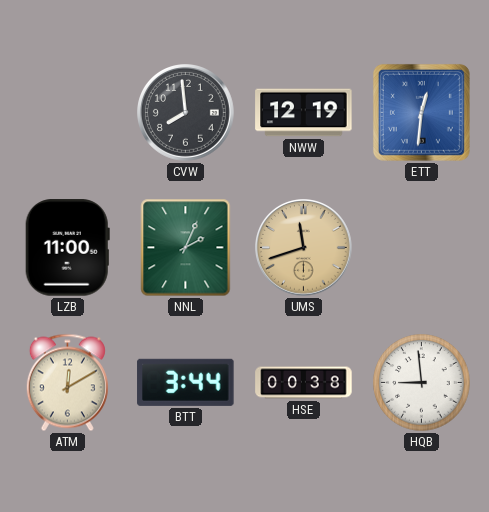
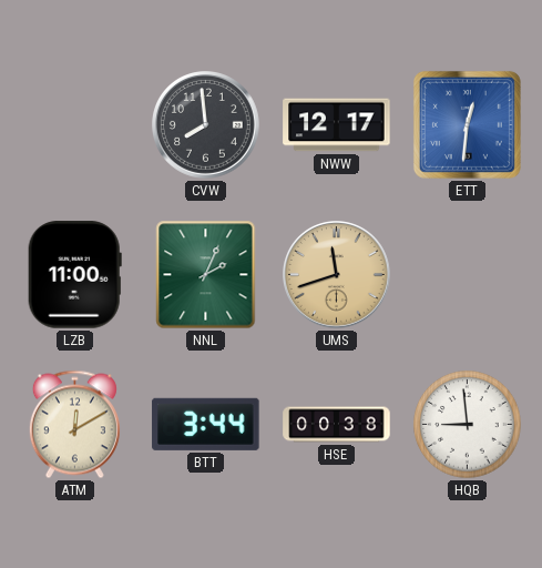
NWW: 12:19 -> 12:17
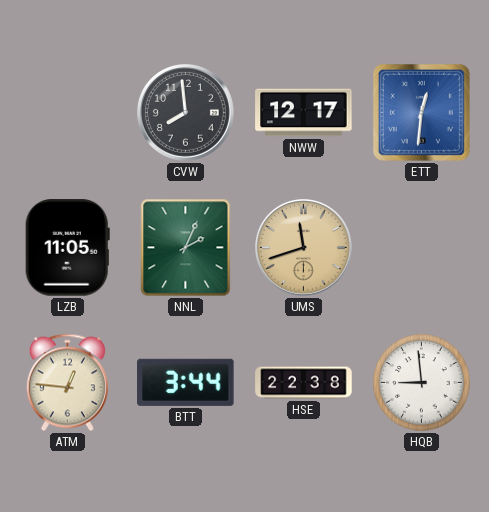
LZB: 11:00 -> 11:05
ATM: 12:10 -> 12:46
HSE: 00:38 -> 22:38
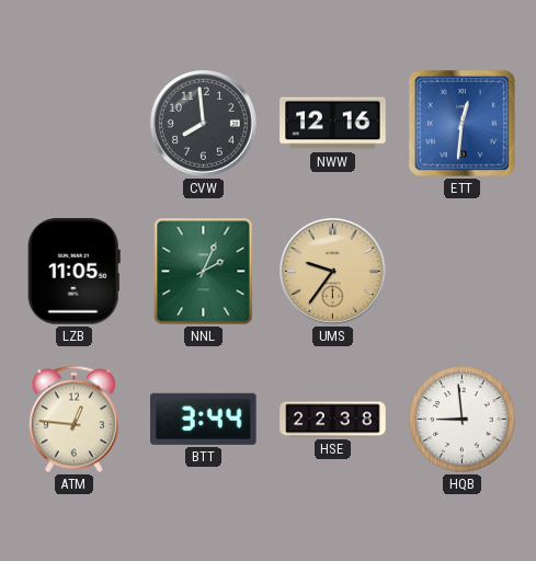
NWW: 12:17 -> 12:16
UMS: 11:42 -> 9:36
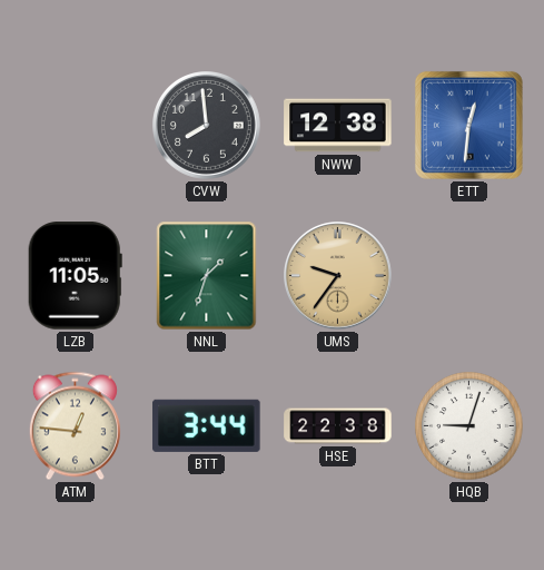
NWW: 12:16 -> 12:38
NNL: 2:04 -> 1:33
HQB: 8:59 -> 9:03
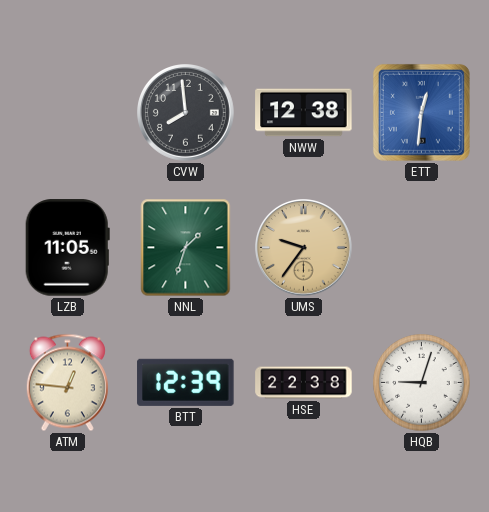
BTT: 3:44 -> 12:39
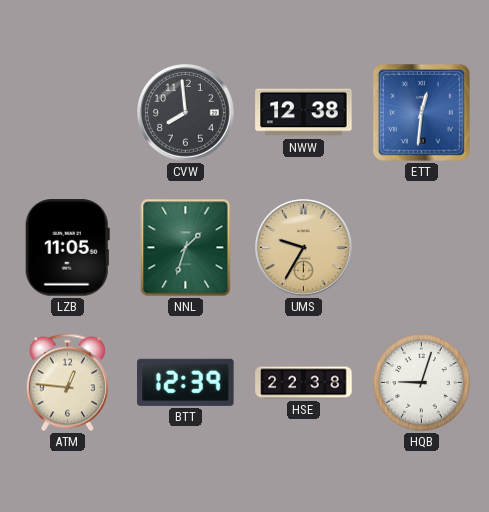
UMS: 9:36 -> 9:35
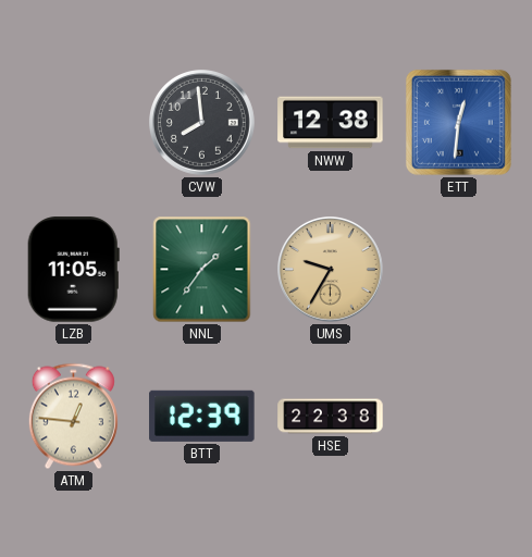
NNL: 1:33 -> 1:36
HQB: 9:03 -> none
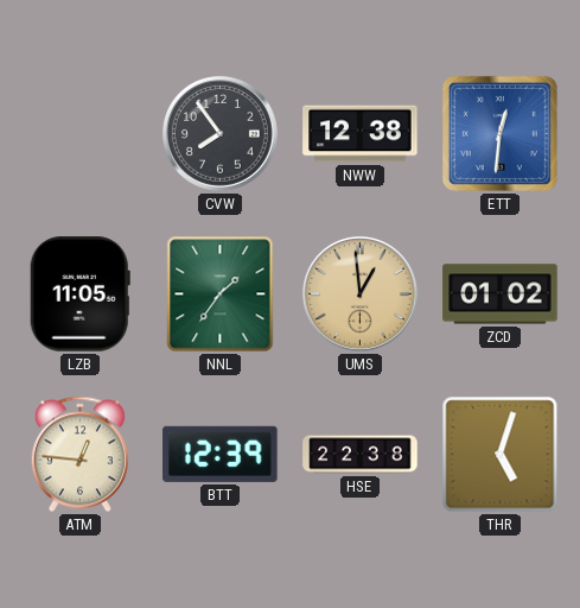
CVW: 7:59 -> 7:54
UMS: 9:35 -> 12:59
ZCD: none -> 01:02
THR: none -> 5:03
